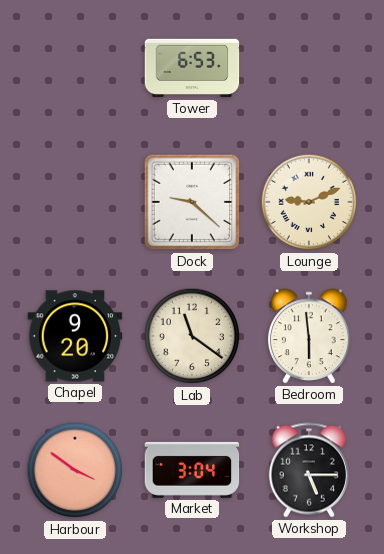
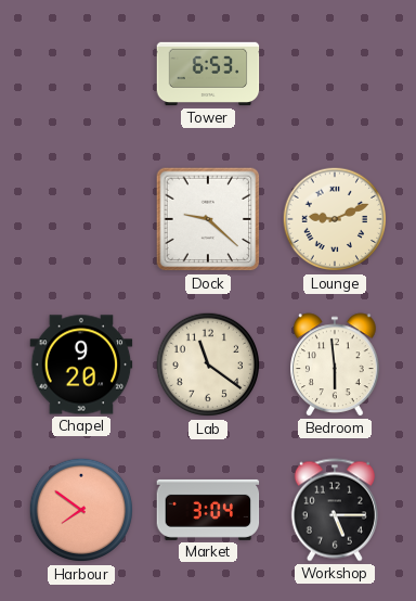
Harbour: 3:51 -> 7:51
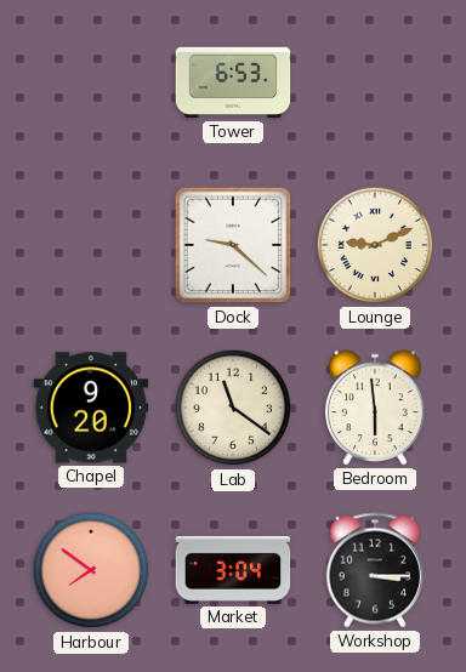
Workshop: 5:15 -> 3:15
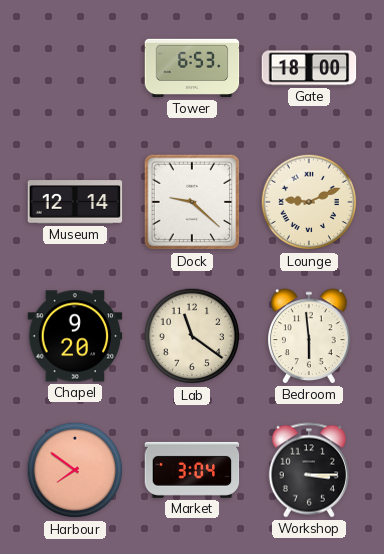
Gate: none -> 18:00
Museum: none -> 12:14
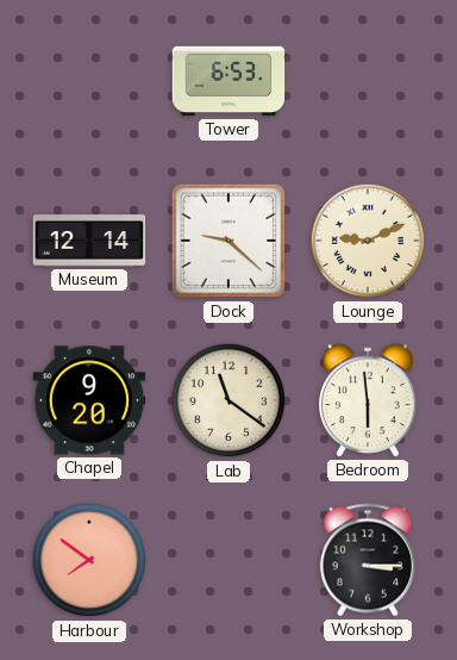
Gate: 18:00 -> none
Market: 3:04 -> none
